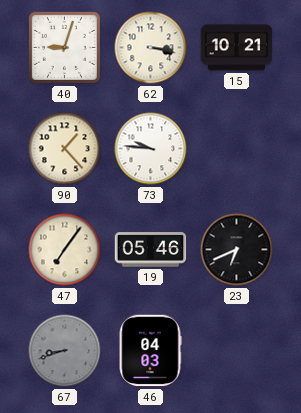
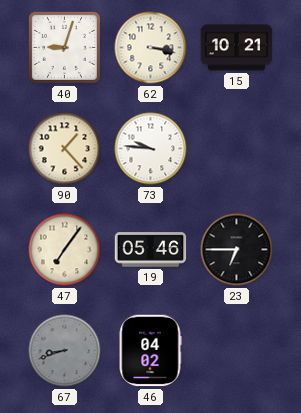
23: 6:41 -> 6:45
46: 04:03 -> 04:02
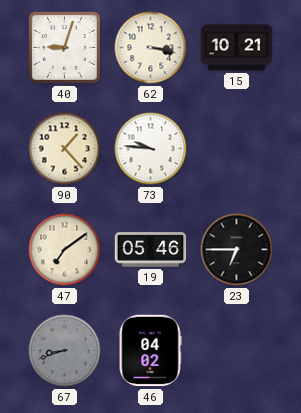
47: 7:06 -> 7:09
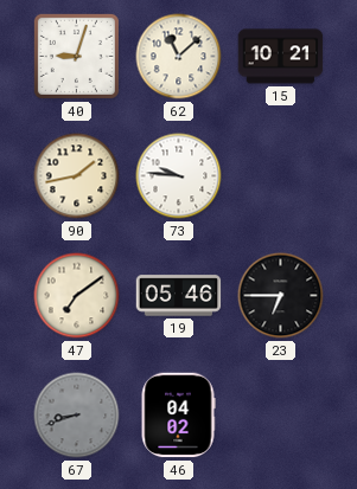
62: 3:17 -> 11:08
90: 1:23 -> 1:43
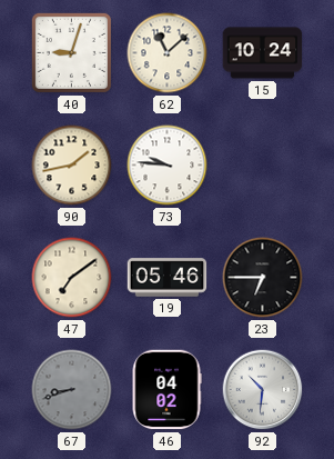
15: 10:21 -> 10:24
92: none -> 10:31
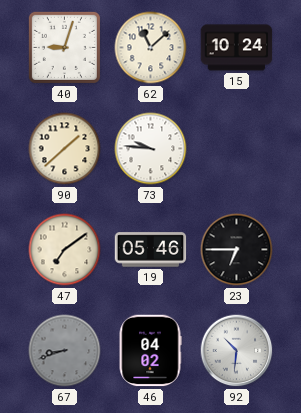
90: 1:43 -> 1:38
